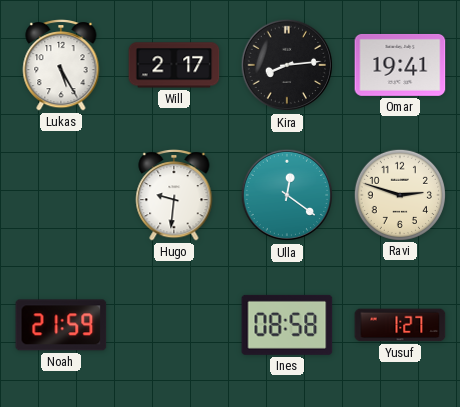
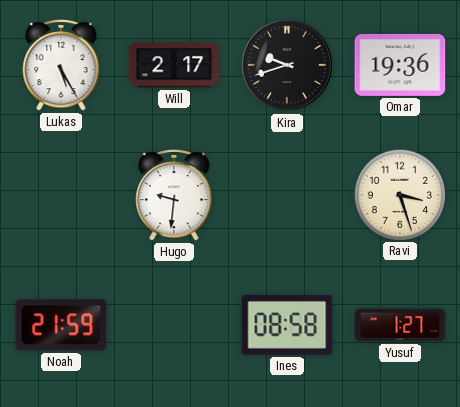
Kira: 8:14 -> 9:42
Omar: 19:41 -> 19:36
Ulla: 12:21 -> none
Ravi: 2:48 -> 3:27
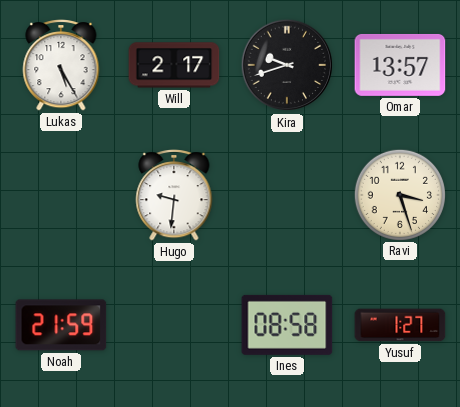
Omar: 19:36 -> 13:57
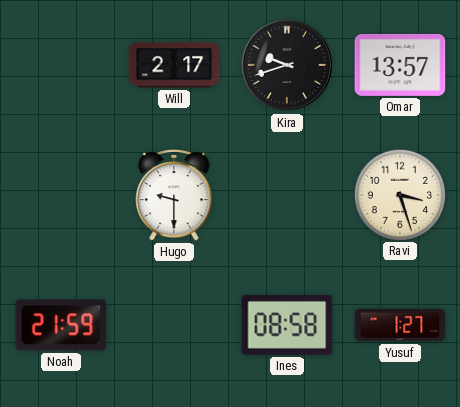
Lukas: 5:25 -> none
Hugo: 9:31 -> 9:30
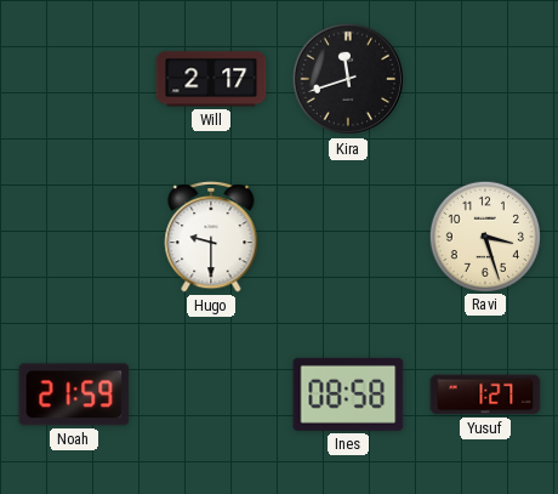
Kira: 9:42 -> 11:42
Omar: 13:57 -> none
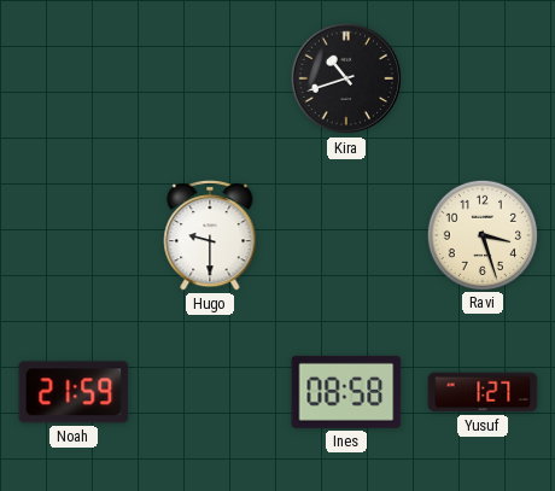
Will: 2:17 -> none
Kira: 11:42 -> 10:42
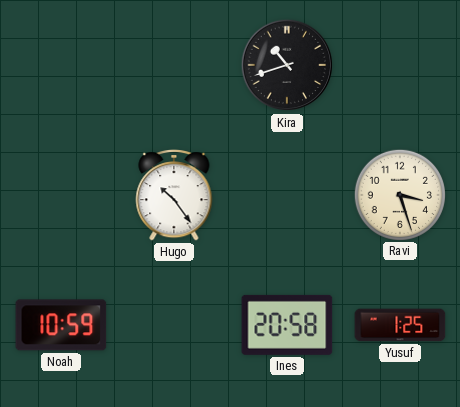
Hugo: 9:30 -> 10:24
Noah: 21:59 -> 10:59
Ines: 08:58 -> 20:58
Yusuf: 1:27 -> 1:25
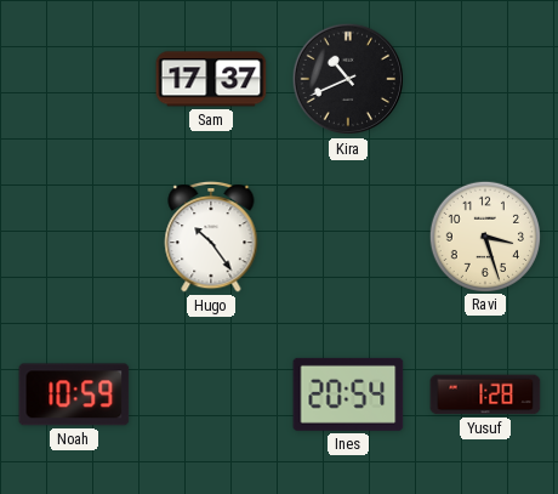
Sam: none -> 17:37
Kira: 10:42 -> 10:41
Ines: 20:58 -> 20:54
Yusuf: 1:25 -> 1:28
